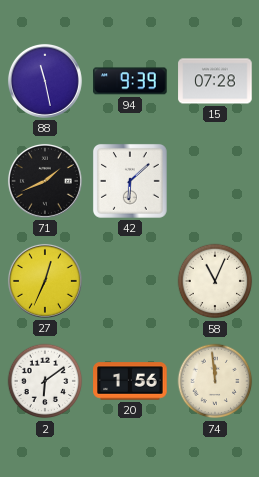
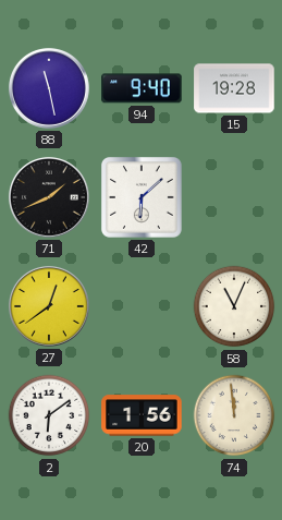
94: 9:39 -> 9:40
15: 07:28 -> 19:28
27: 12:34 -> 12:39
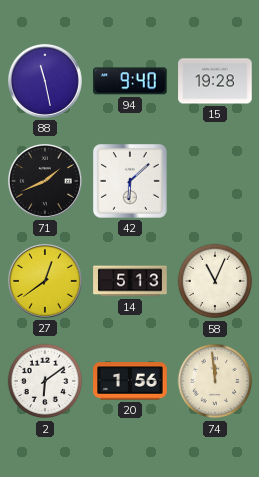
14: none -> 5:13
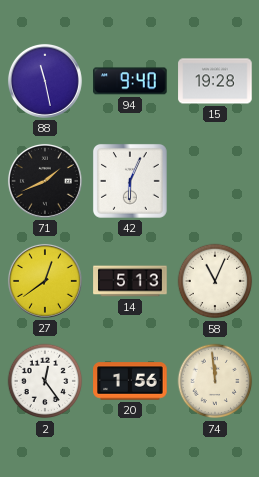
42: 6:08 -> 6:04
2: 6:09 -> 12:24
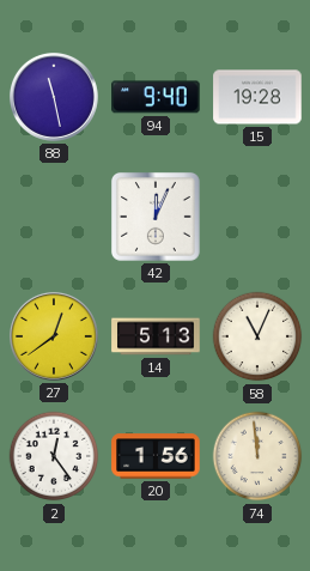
71: 1:41 -> none
42: 6:04 -> 12:04
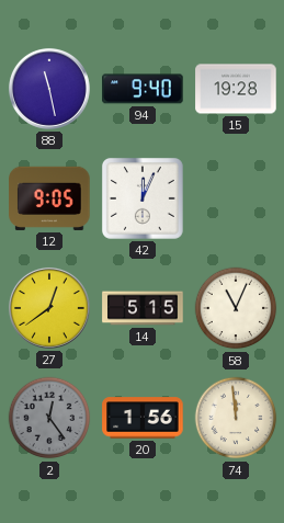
12: none -> 9:05
14: 5:13 -> 5:15
2 dial: white -> grey
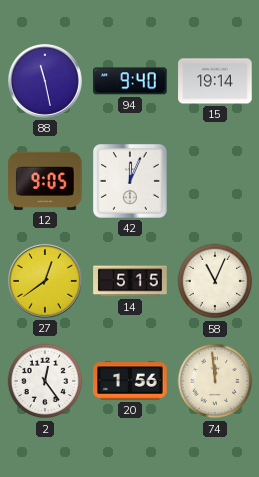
15: 19:28 -> 19:14
2 dial: grey -> white
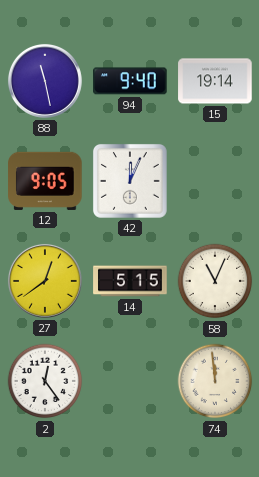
20: 1:56 -> none
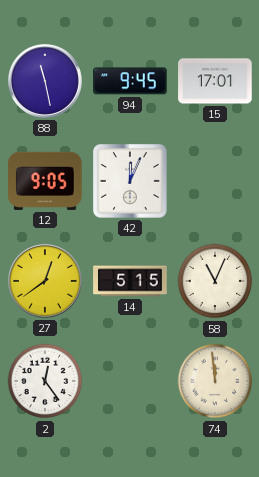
94: 9:40 -> 9:45
15: 19:14 -> 17:01
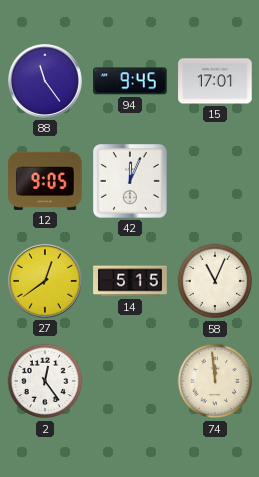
88: 11:28 -> 11:24
